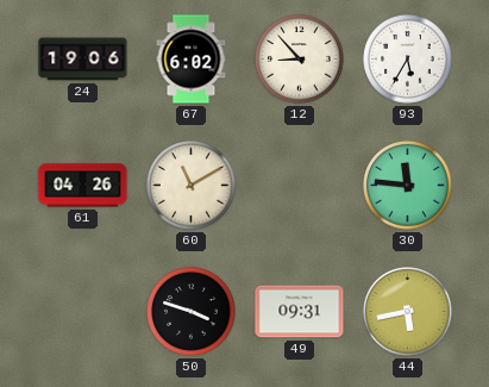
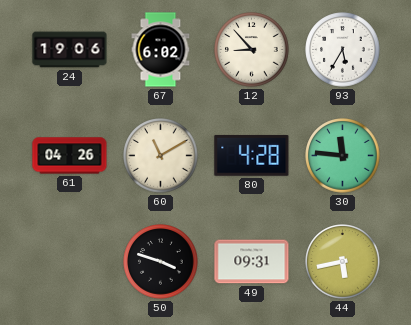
80: none -> 4:28
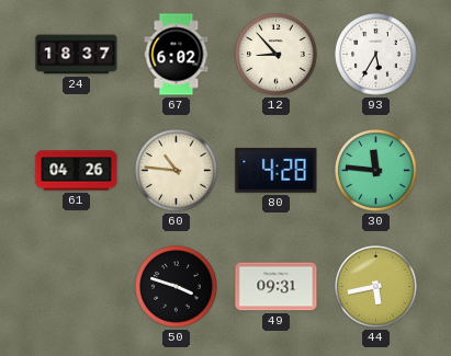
24: 19:06 -> 18:37
60: 11:10 -> 10:46
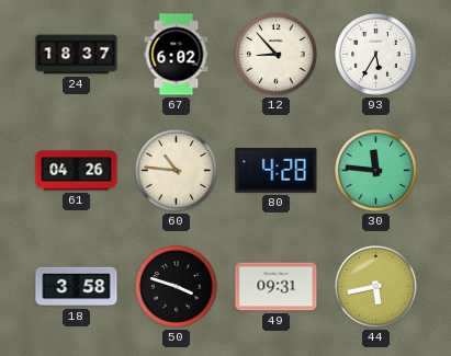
18: none -> 3:58
